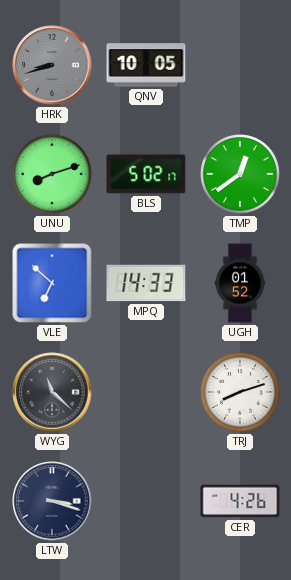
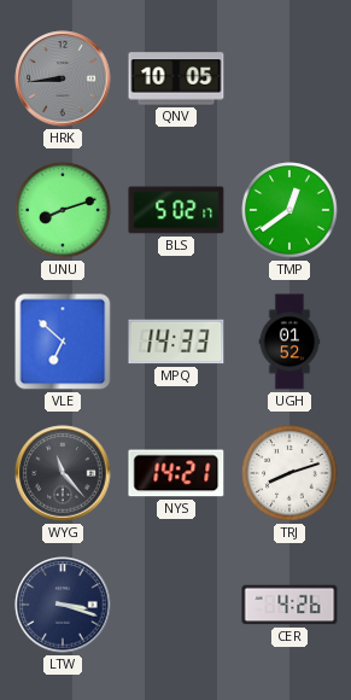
HRK: 8:42 -> 8:44
WYG: 11:22 -> 11:23
NYS: none -> 14:21
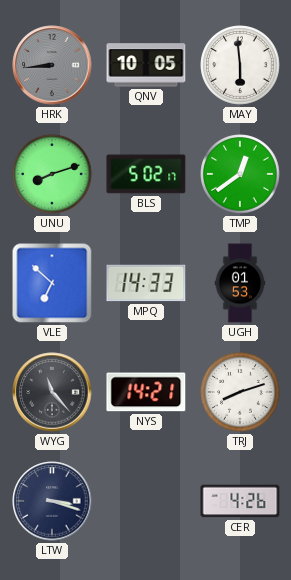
MAY: none -> 5:59
UGH: 01:52 -> 01:53
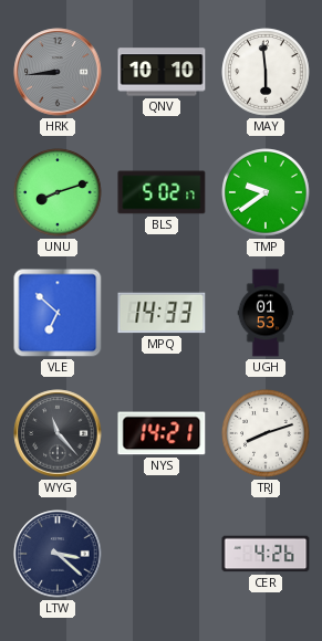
QNV: 10:05 -> 10:10
TMP: 12:39 -> 9:39
LTW: 3:18 -> 3:22
